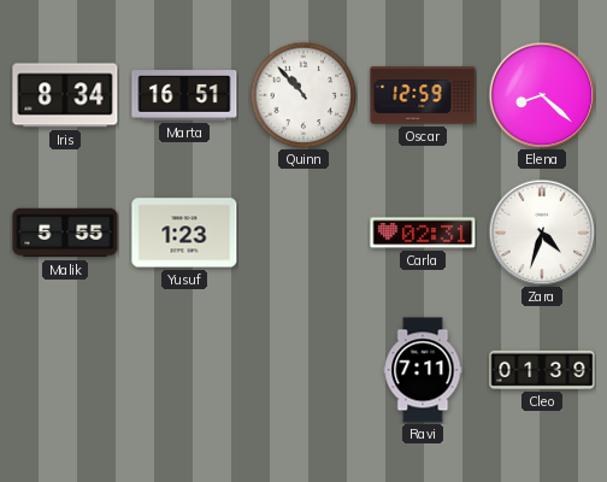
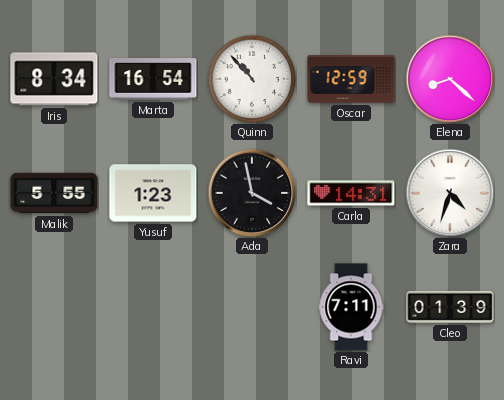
Marta: 16:51 -> 16:54
Ada: none -> 3:58
Carla: 02:31 -> 14:31
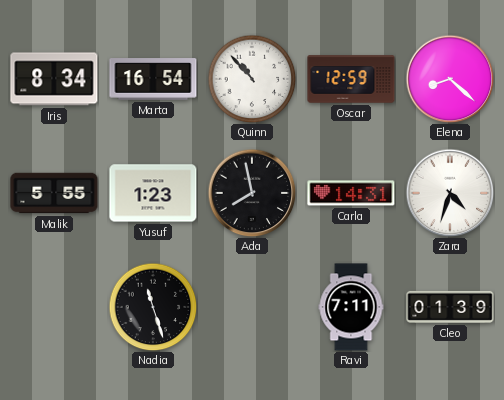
Ada: 3:58 -> 7:58
Nadia: none -> 11:27
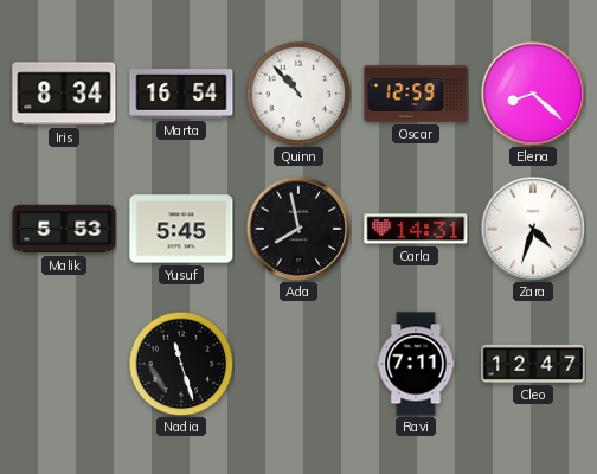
Malik: 5:55 -> 5:53
Yusuf: 1:23 -> 5:45
Cleo: 01:39 -> 12:47
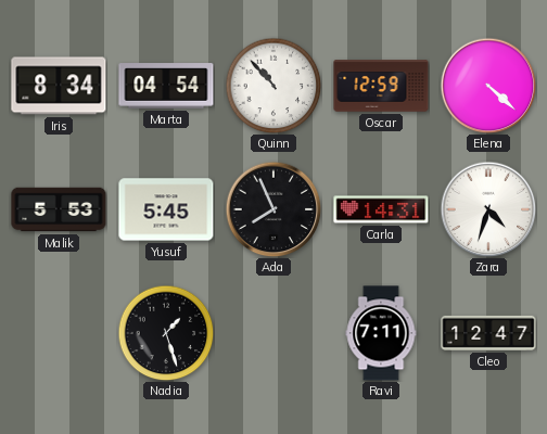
Marta: 16:54 -> 04:54
Elena: 8:22 -> 4:22
Ada: 7:58 -> 7:56
Nadia: 11:27 -> 1:27
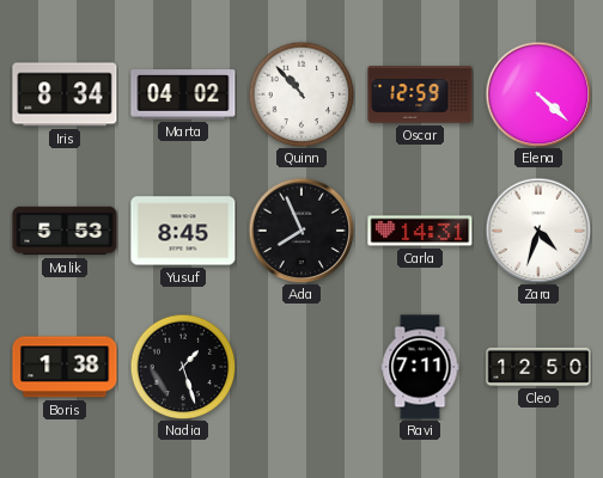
Marta: 04:54 -> 04:02
Yusuf: 5:45 -> 8:45
Boris: none -> 1:38
Cleo: 12:47 -> 12:50
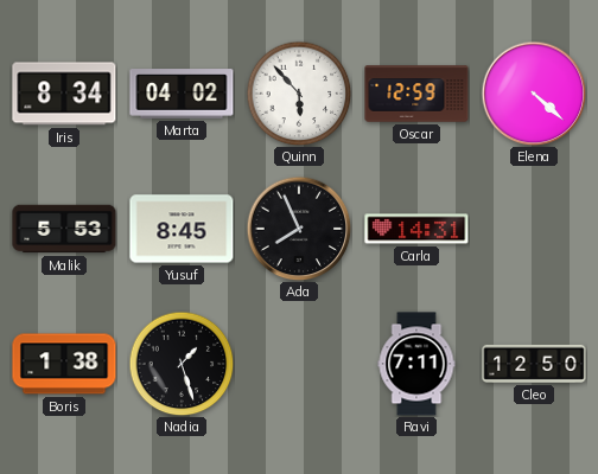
Quinn: 10:53 -> 5:53
Zara: 4:33 -> none
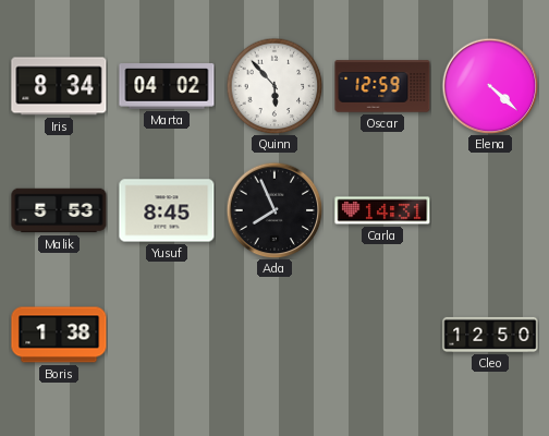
Nadia: 1:27 -> none
Ravi: 7:11 -> none
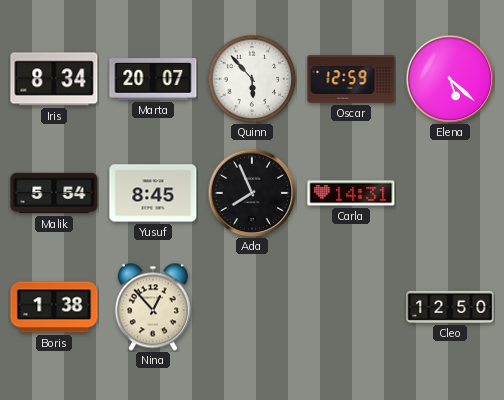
Marta: 04:02 -> 20:07
Elena: 4:22 -> 5:22
Malik: 5:53 -> 5:54
Nina: none -> 12:53
